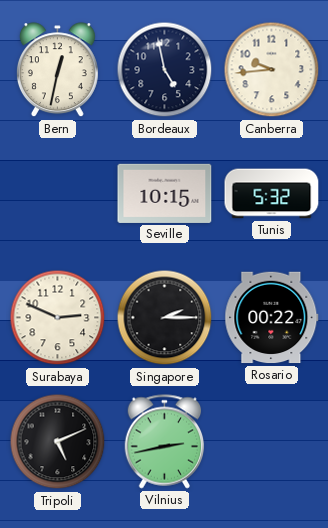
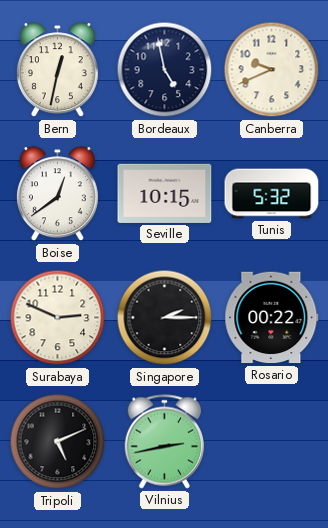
Canberra: 9:44 -> 9:41
Boise: none -> 12:39
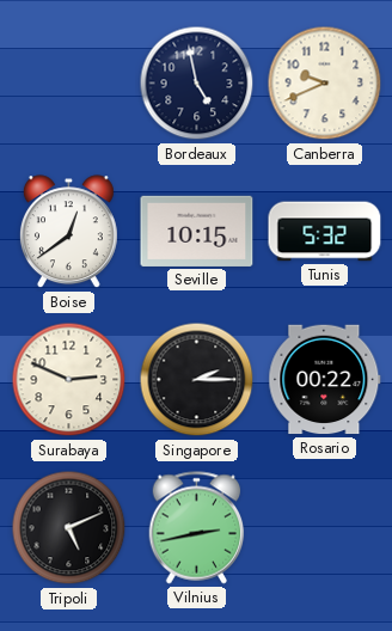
Bern: 12:32 -> none
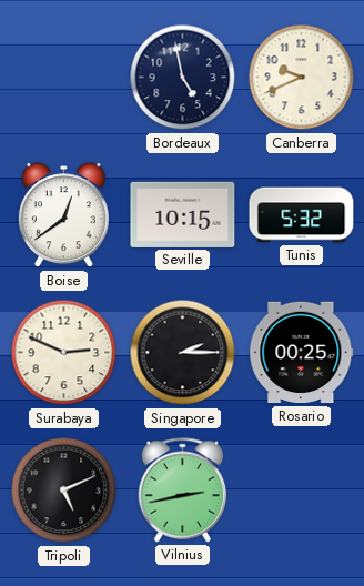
Rosario: 00:22 -> 00:25
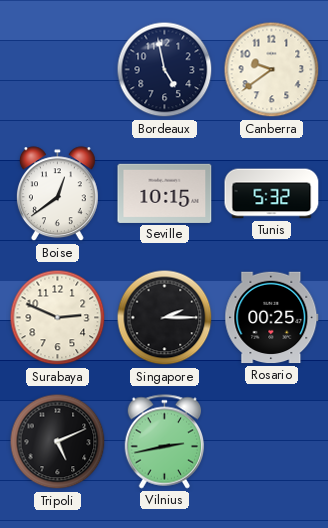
Canberra: 9:41 -> 9:39
